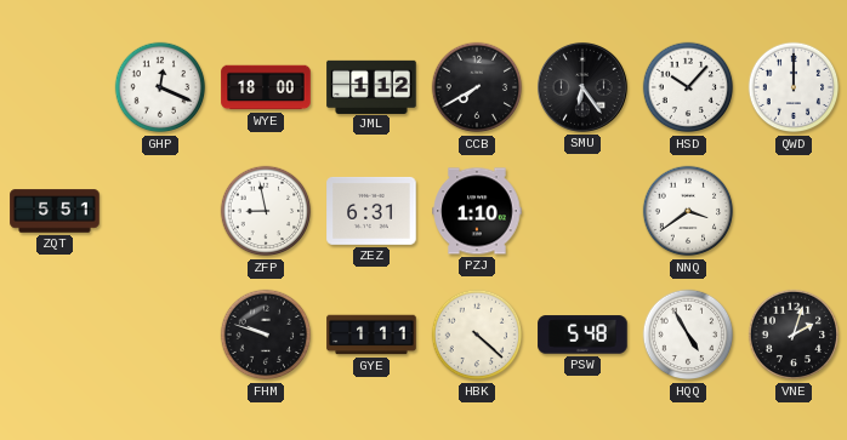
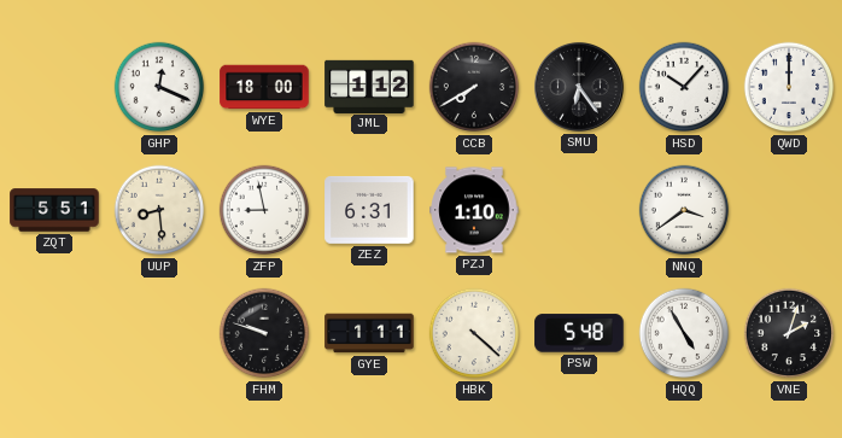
UUP: none -> 8:29
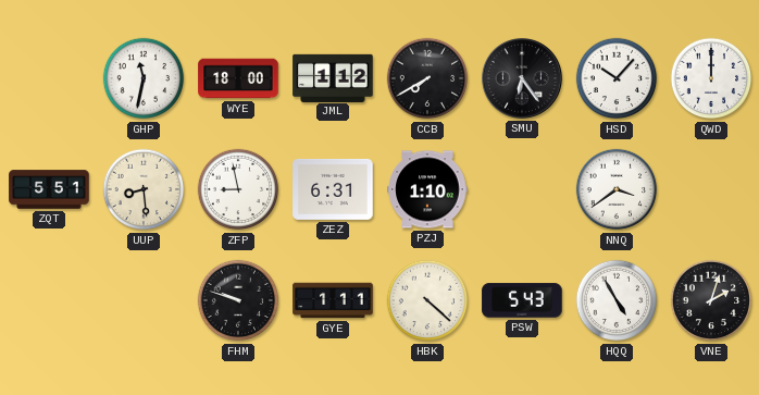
GHP: 12:19 -> 11:32
PSW: 5:48 -> 5:43
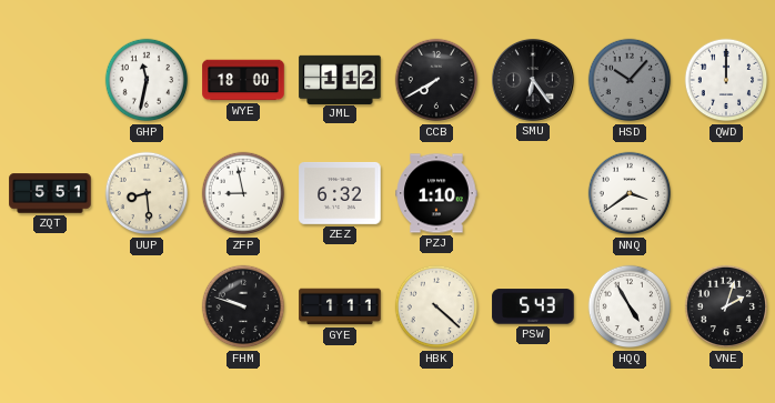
HSD dial: white -> grey
ZEZ: 6:31 -> 6:32
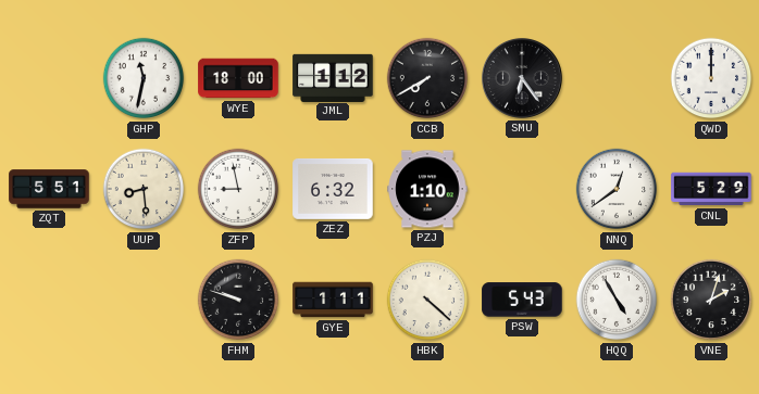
HSD: 10:07 -> none
NNQ: 3:39 -> 12:39
CNL: none -> 5:29
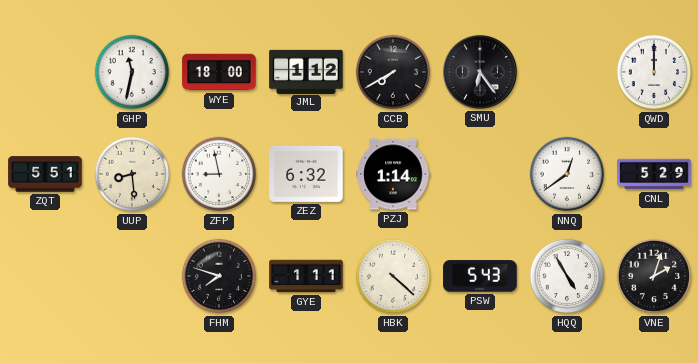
PZJ: 1:10 -> 1:14
FHM: 9:48 -> 7:48
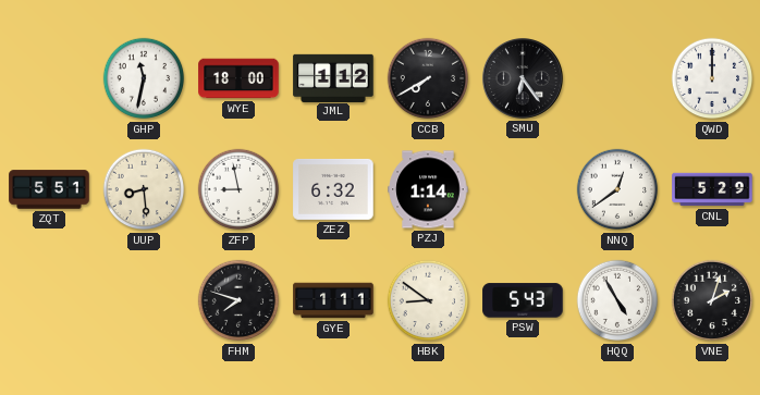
HBK: 4:22 -> 8:51
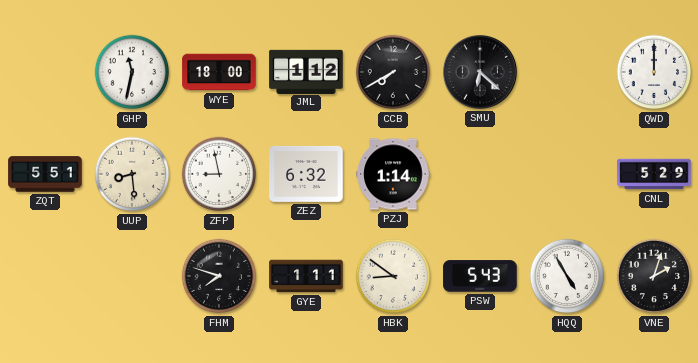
SMU: 6:24 -> 6:22
NNQ: 12:39 -> none
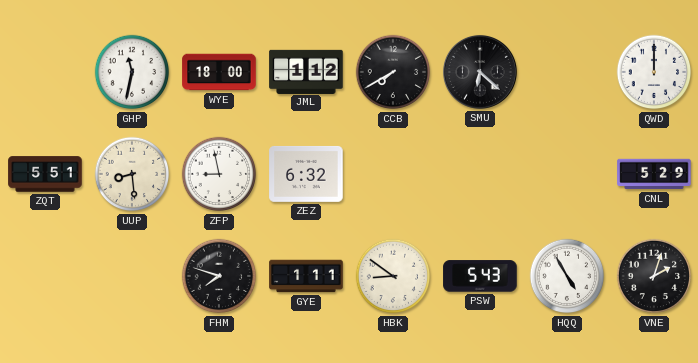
PZJ: 1:14 -> none
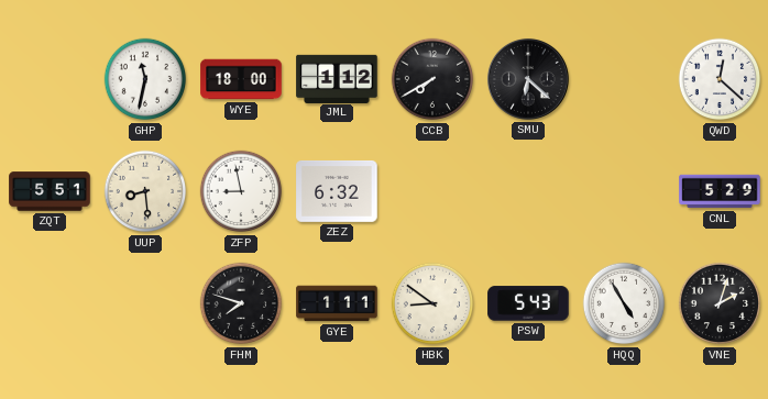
QWD: 12:00 -> 12:22
